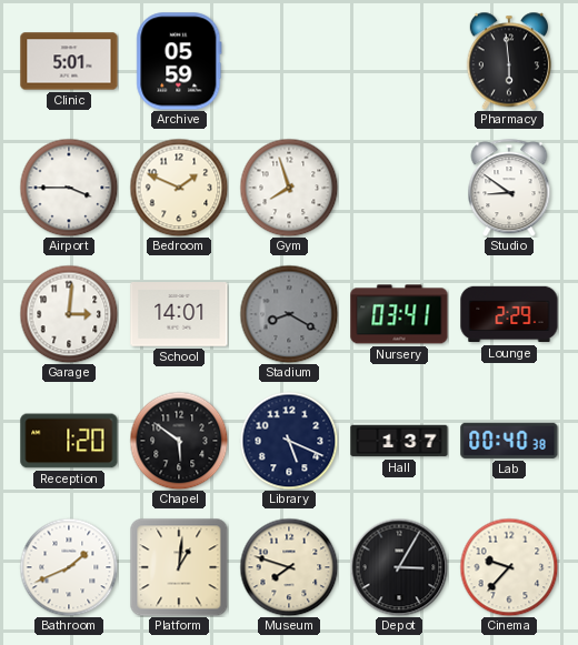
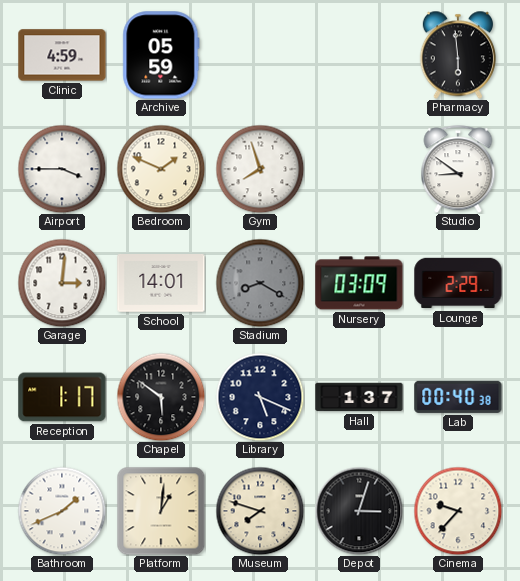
Clinic: 5:01 -> 4:59
Nursery: 03:41 -> 03:09
Reception: 1:20 -> 1:17
Depot: 3:05 -> 3:03
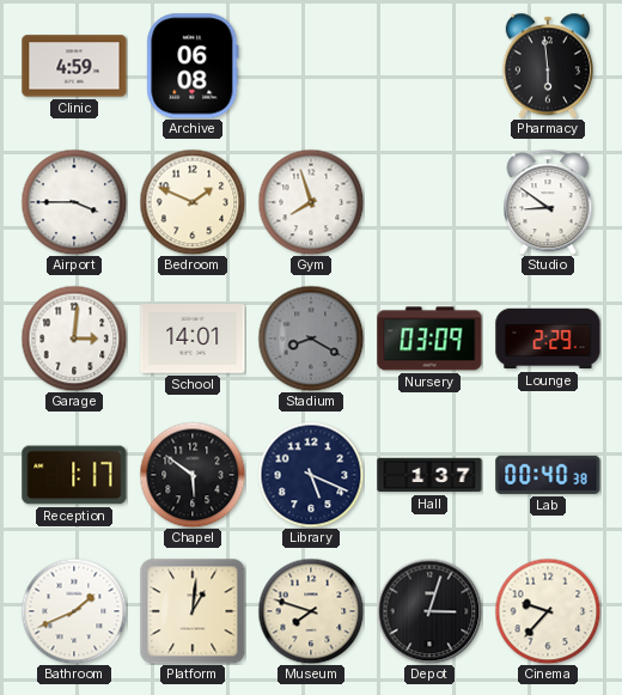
Archive: 05:59 -> 06:08
